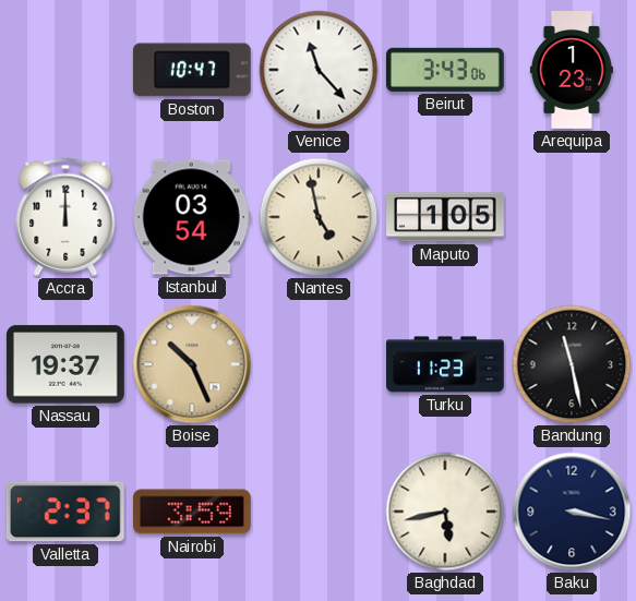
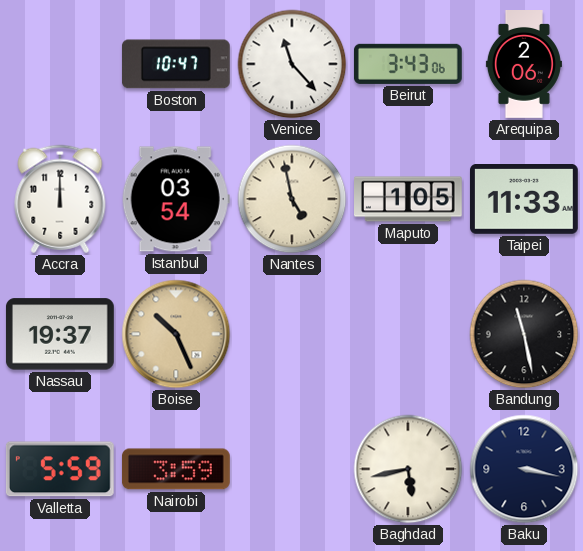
Arequipa: 1:23 -> 2:06
Taipei: none -> 11:33
Turku: 11:23 -> none
Valletta: 2:37 -> 5:59
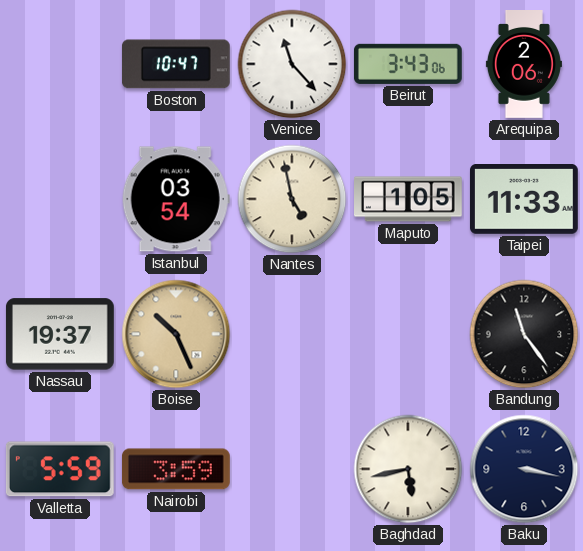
Accra: 12:00 -> none
Bandung: 11:28 -> 11:24
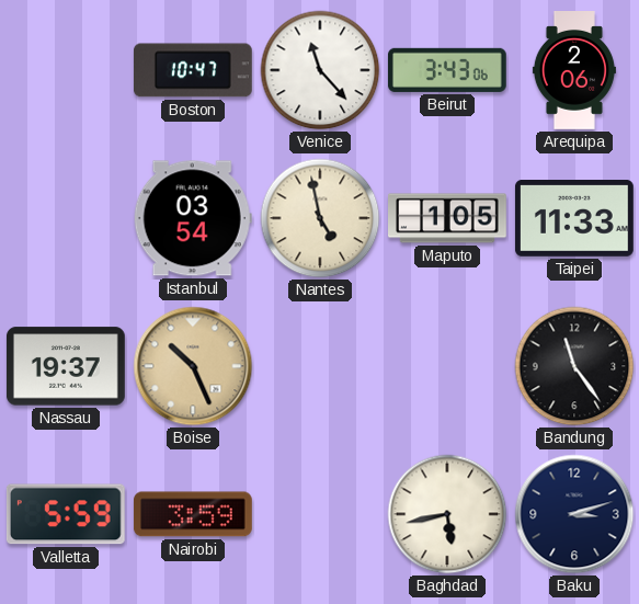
Baku: 3:17 -> 3:12
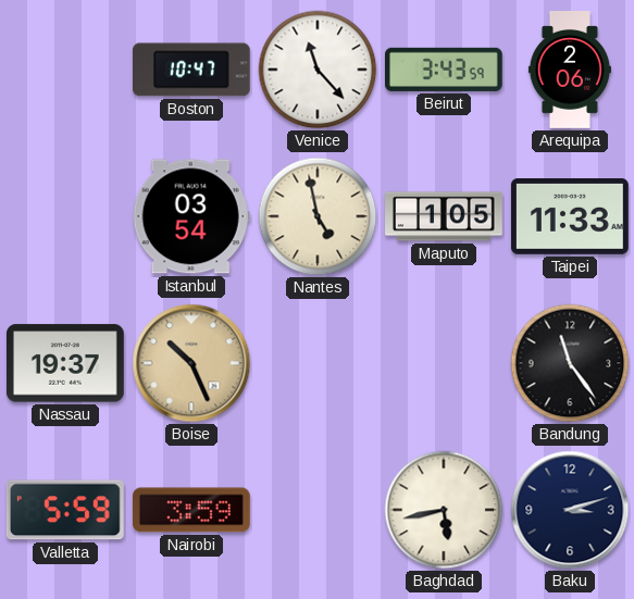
Beirut: 3:43:06 -> 3:43:59
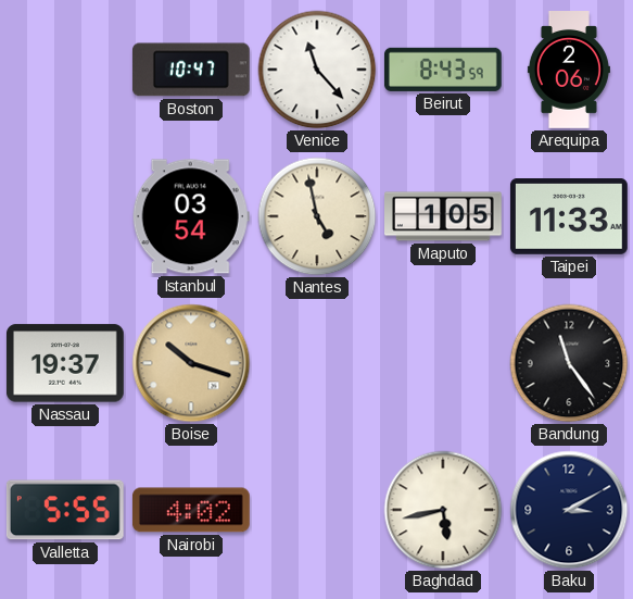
Beirut: 3:43 -> 8:43
Boise: 10:26 -> 10:18
Valletta: 5:59 -> 5:55
Nairobi: 3:59 -> 4:02
Baku: 3:12 -> 3:10
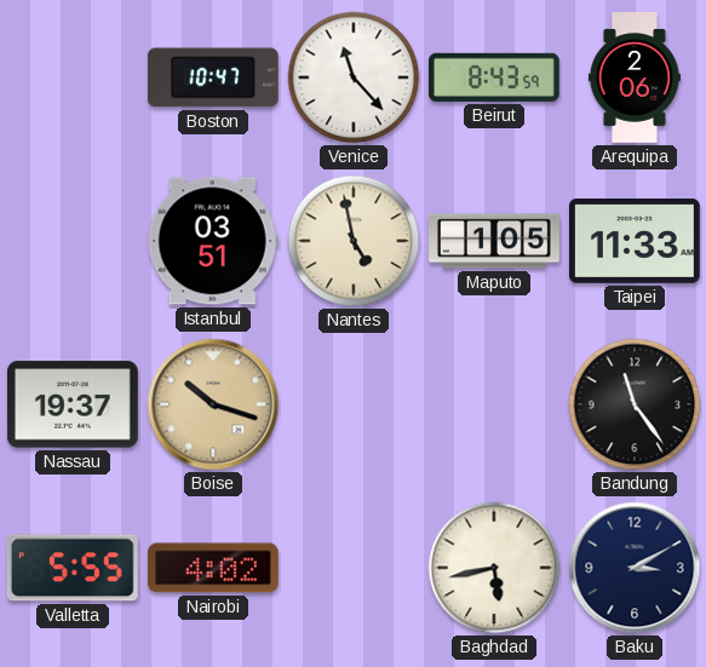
Istanbul: 03:54 -> 03:51
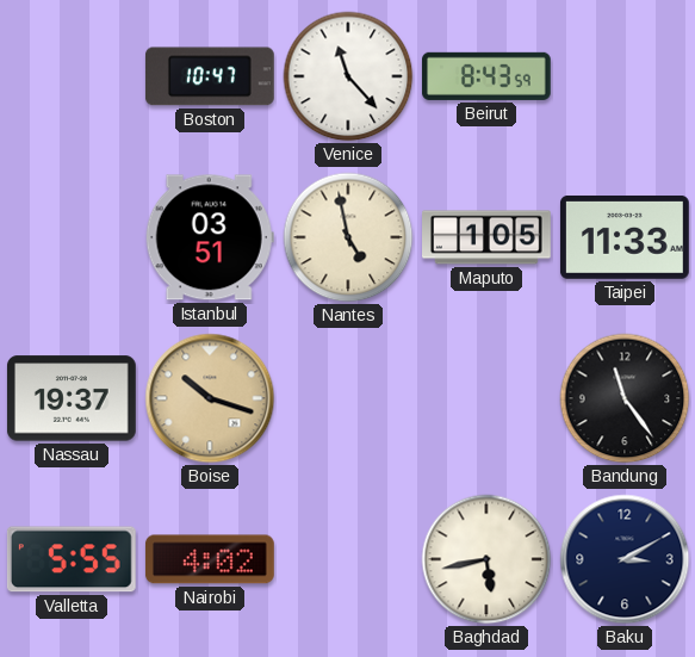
Arequipa: 2:06 -> none
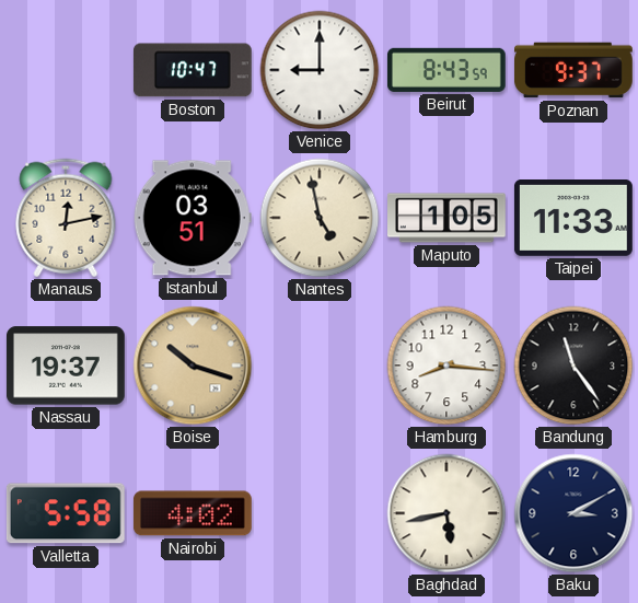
Venice: 11:23 -> 9:00
Poznan: none -> 9:37
Manaus: none -> 12:13
Hamburg: none -> 8:16
Valletta: 5:55 -> 5:58
